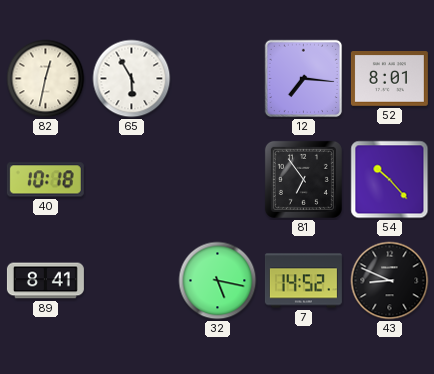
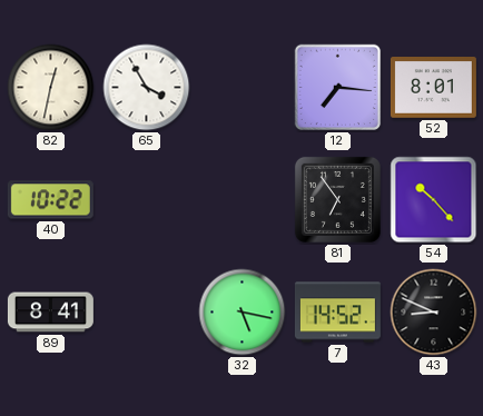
65: 5:55 -> 3:55
40: 10:18 -> 10:22
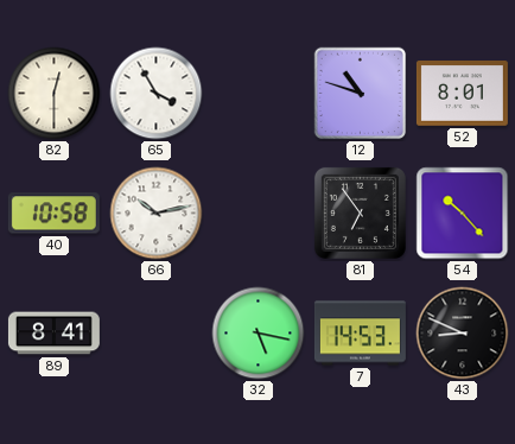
82: 12:32 -> 12:30
12: 7:16 -> 10:48
40: 10:22 -> 10:58
66: none -> 10:13
7: 14:52 -> 14:53
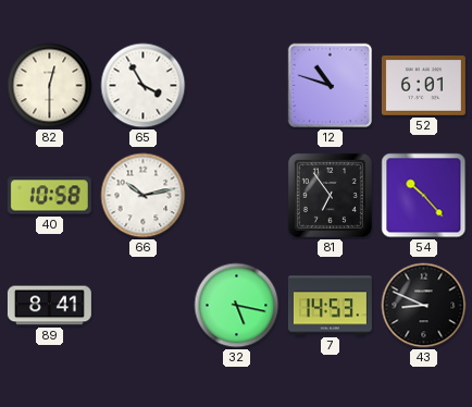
52: 8:01 -> 6:01
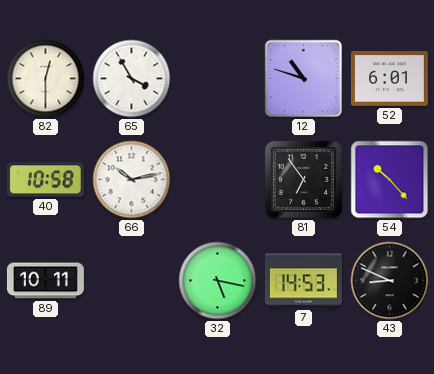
89: 8:41 -> 10:11
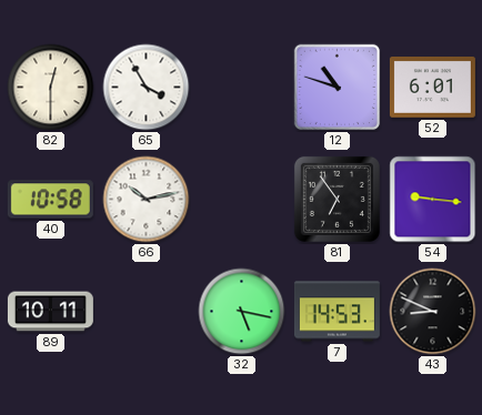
54: 10:23 -> 9:16
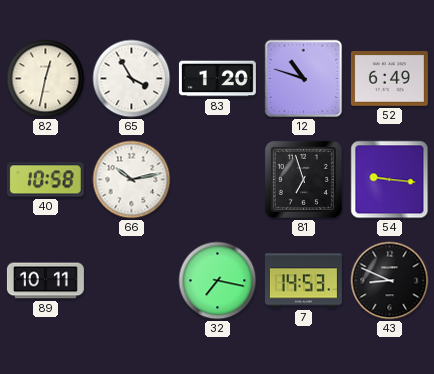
82: 12:30 -> 12:32
83: none -> 1:20
52: 6:01 -> 6:49
81: 6:54 -> 6:57
32: 5:17 -> 7:17
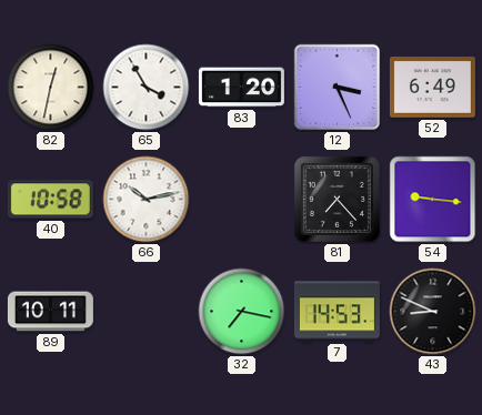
12: 10:48 -> 3:26
81: 6:57 -> 7:23
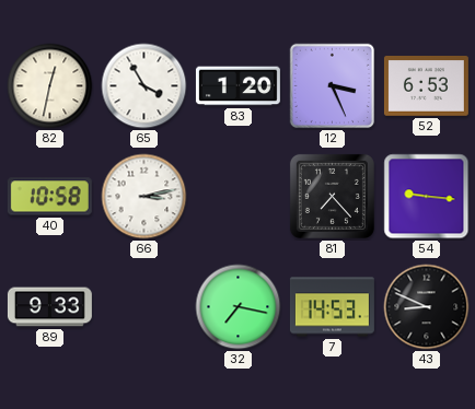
52: 6:49 -> 6:53
66: 10:13 -> 3:13
89: 10:11 -> 9:33
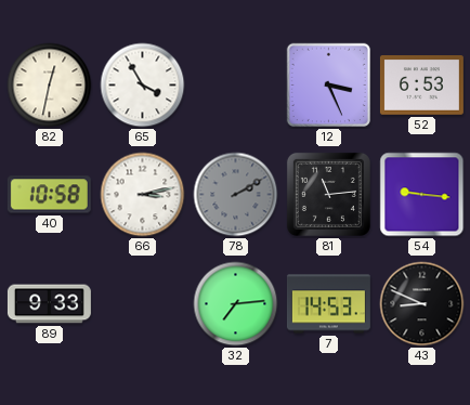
83: 1:20 -> none
78: none -> 2:10
81: 7:23 -> 11:14
32: 7:17 -> 7:14
